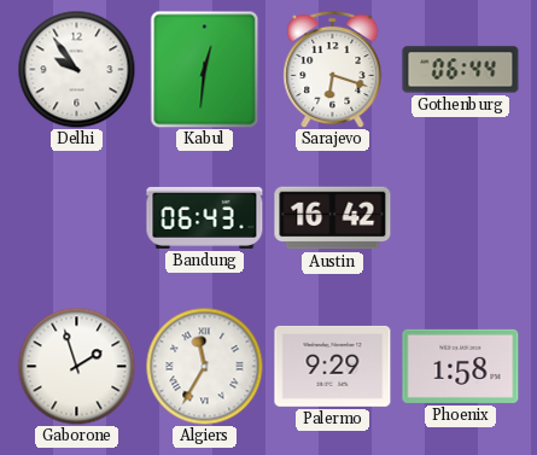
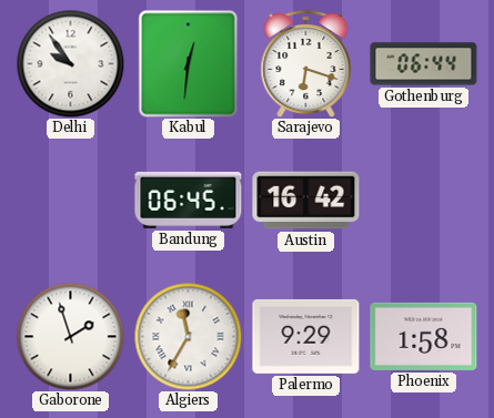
Bandung: 06:43 -> 06:45
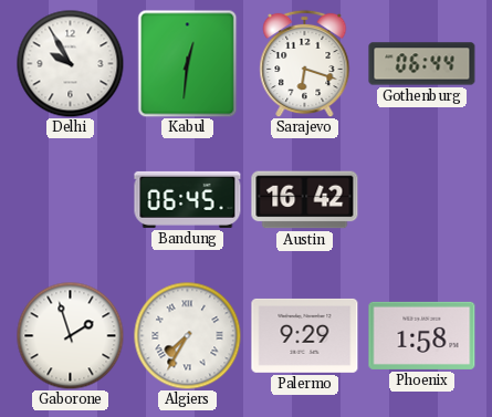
Delhi: 9:54 -> 9:55
Algiers: 11:35 -> 7:35
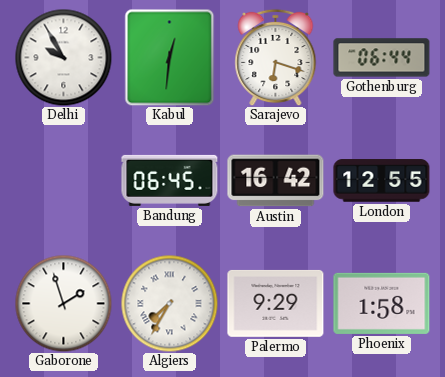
London: none -> 12:55
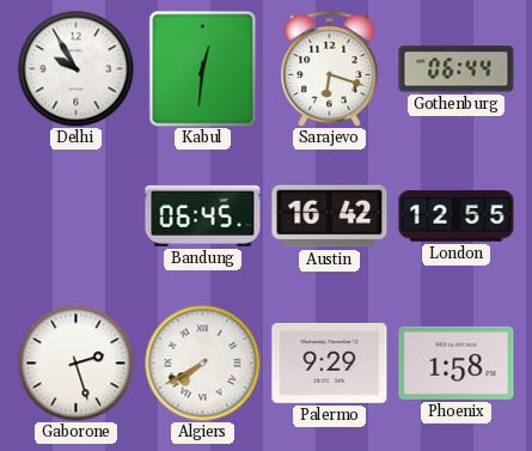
Gaborone: 1:57 -> 2:27
Algiers: 7:35 -> 7:40
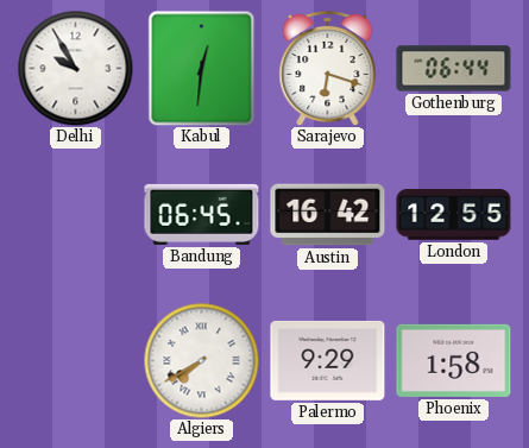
Gaborone: 2:27 -> none
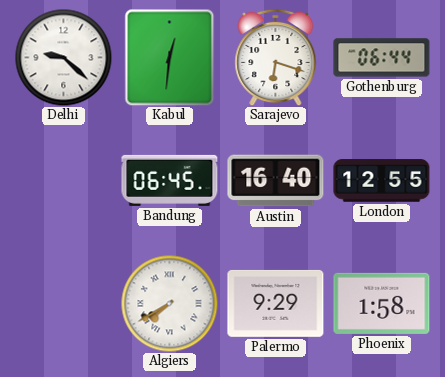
Delhi: 9:55 -> 9:22
Austin: 16:42 -> 16:40
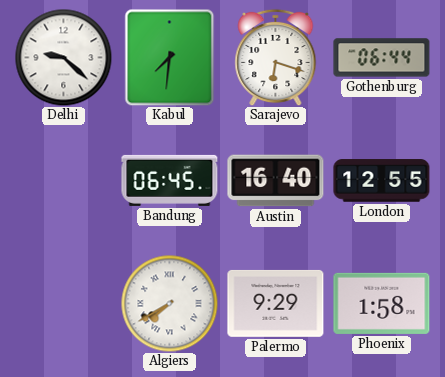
Kabul: 12:31 -> 7:31
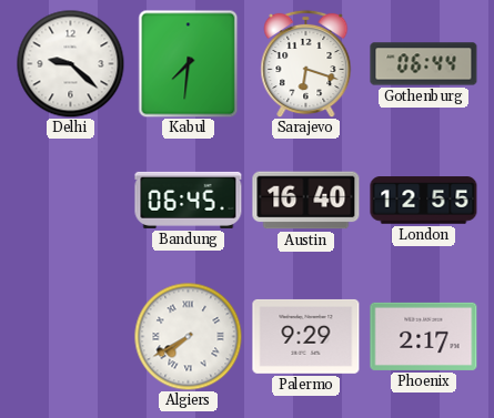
Phoenix: 1:58 -> 2:17
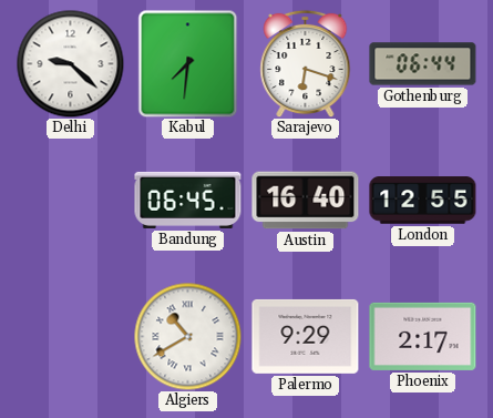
Algiers: 7:40 -> 10:40
